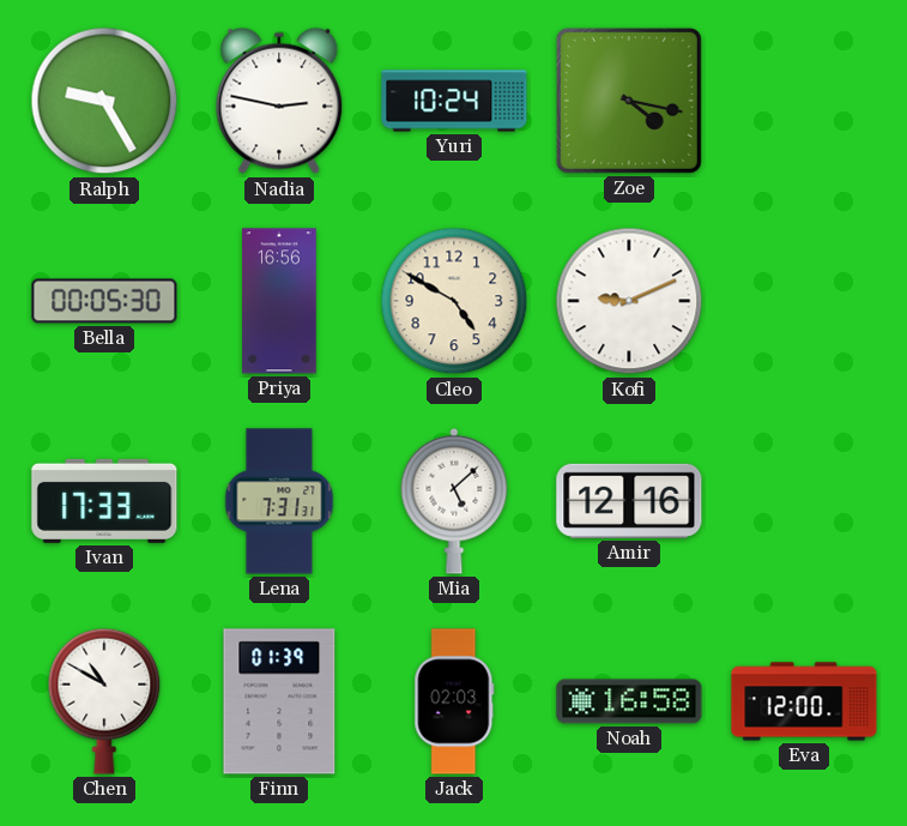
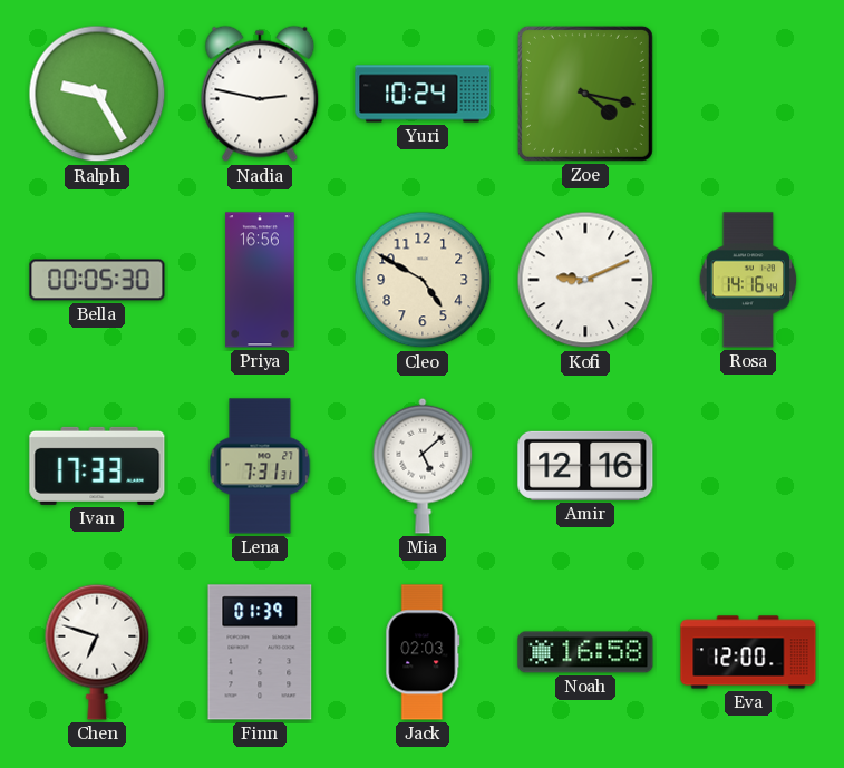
Rosa: none -> 14:16
Chen: 10:50 -> 6:48
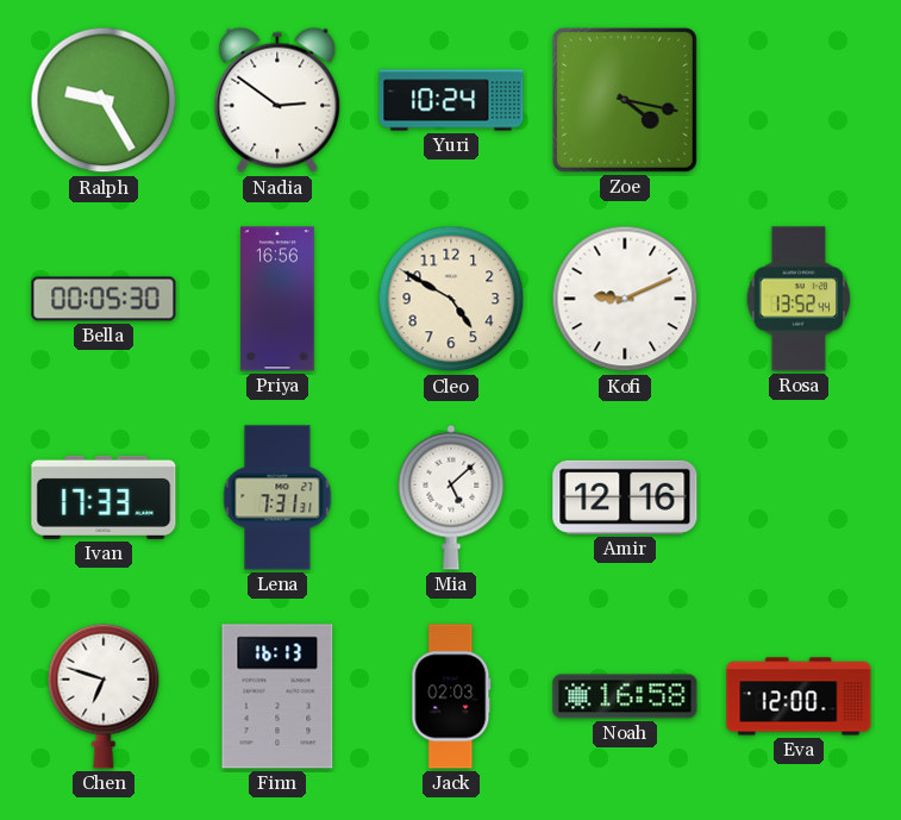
Nadia: 2:47 -> 2:51
Rosa: 14:16 -> 13:52
Finn: 01:39 -> 16:13
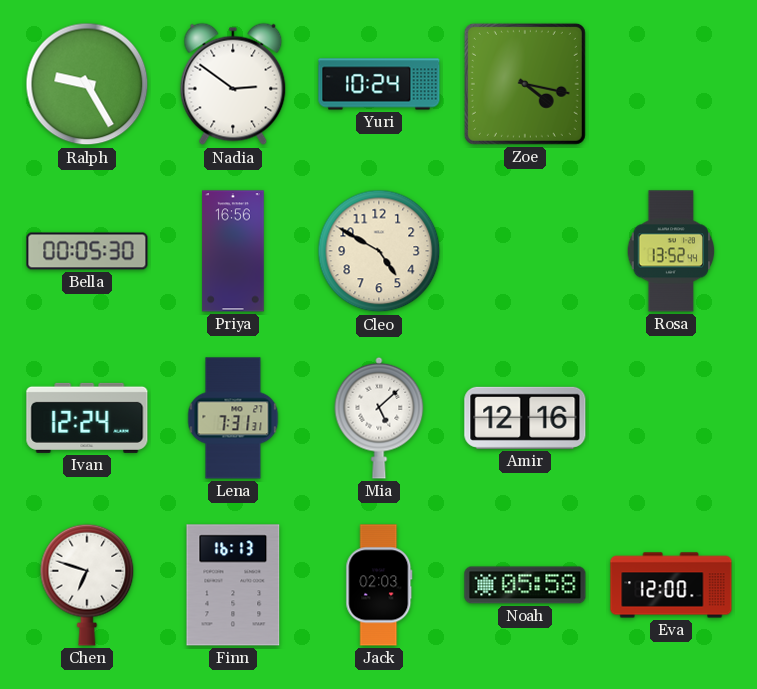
Kofi: 9:11 -> none
Ivan: 17:33 -> 12:24
Noah: 16:58 -> 05:58
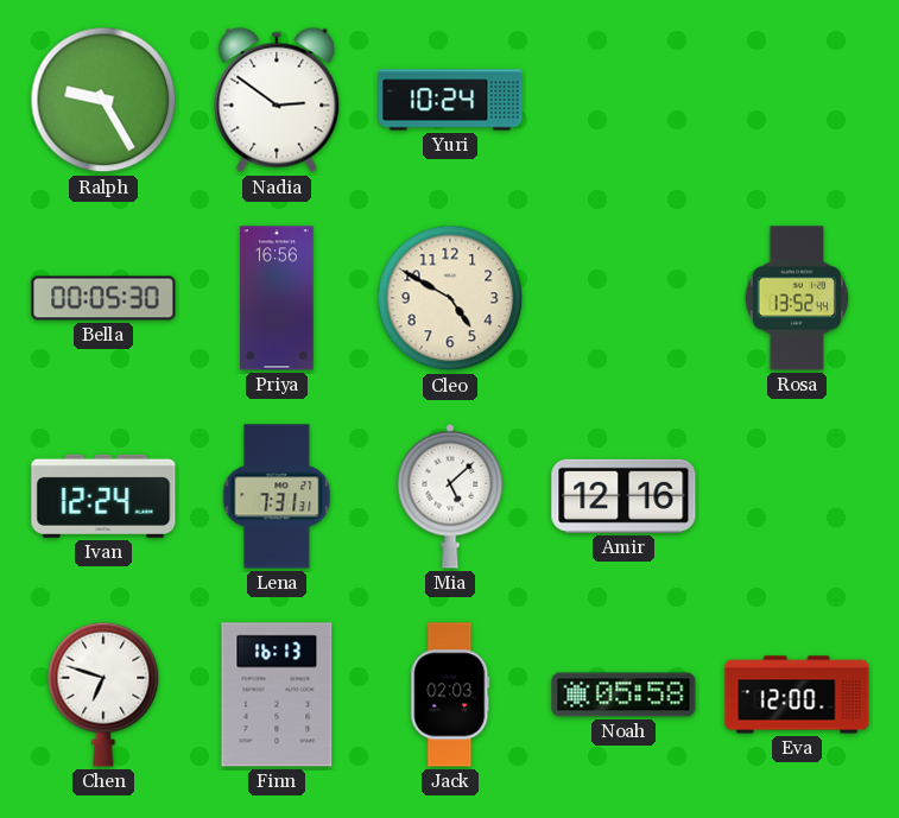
Zoe: 4:17 -> none
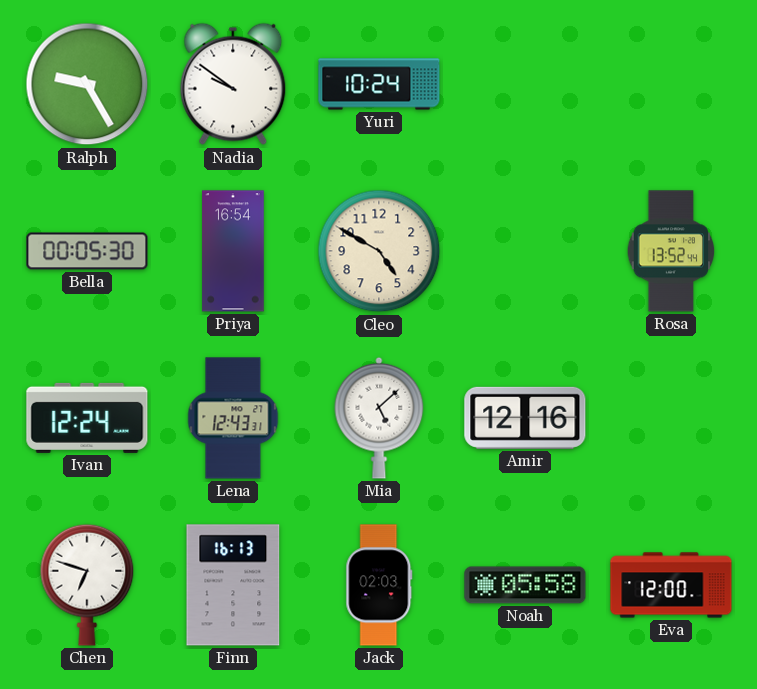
Nadia: 2:51 -> 9:51
Priya: 16:56 -> 16:54
Lena: 7:31 -> 12:43
